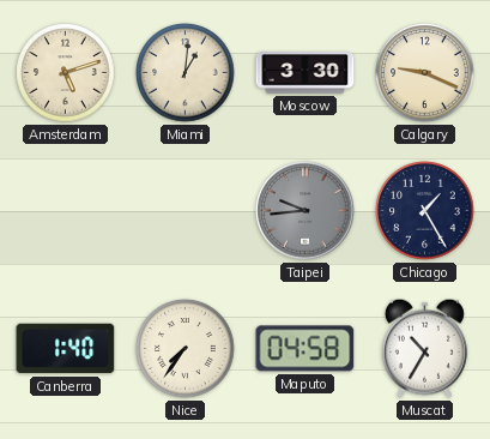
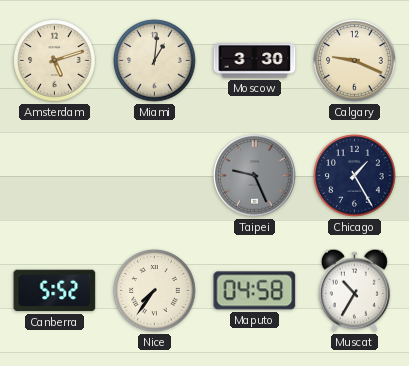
Taipei: 9:44 -> 9:26
Canberra: 1:40 -> 5:52
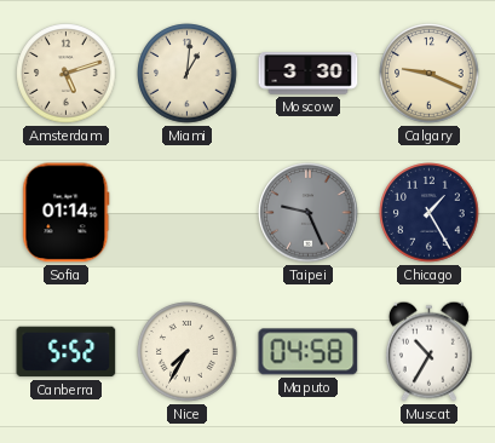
Sofia: none -> 01:14
Nice: 7:36 -> 7:35
